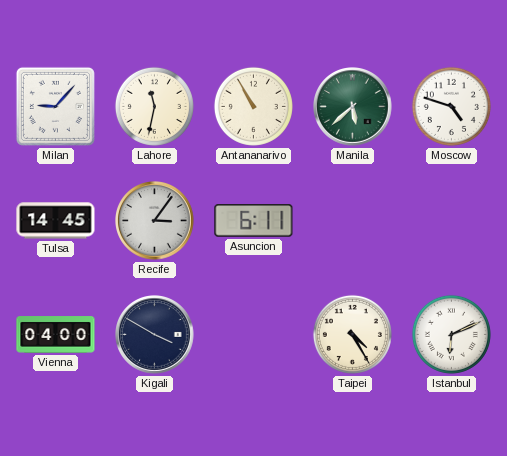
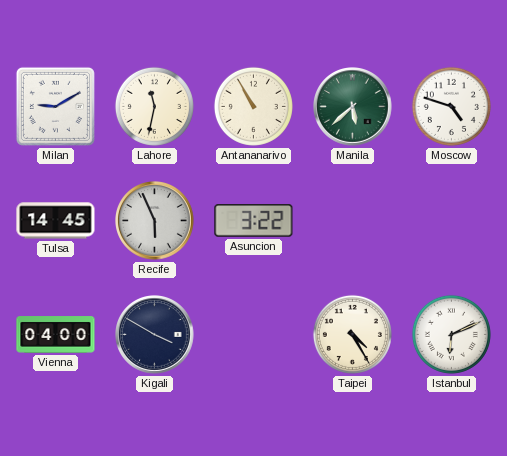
Milan: 9:07 -> 9:10
Recife: 3:06 -> 5:56
Asuncion: 6:11 -> 3:22
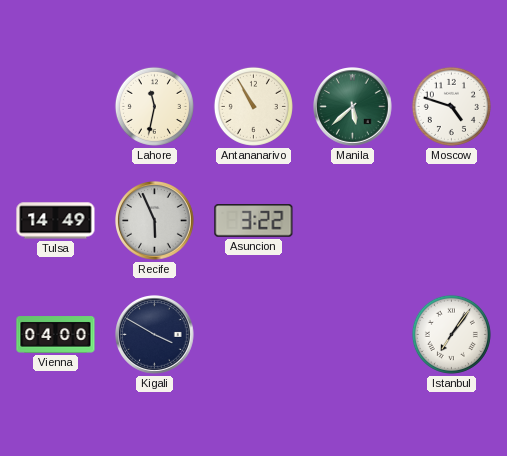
Milan: 9:10 -> none
Tulsa: 14:45 -> 14:49
Taipei: 4:25 -> none
Istanbul: 6:11 -> 7:06
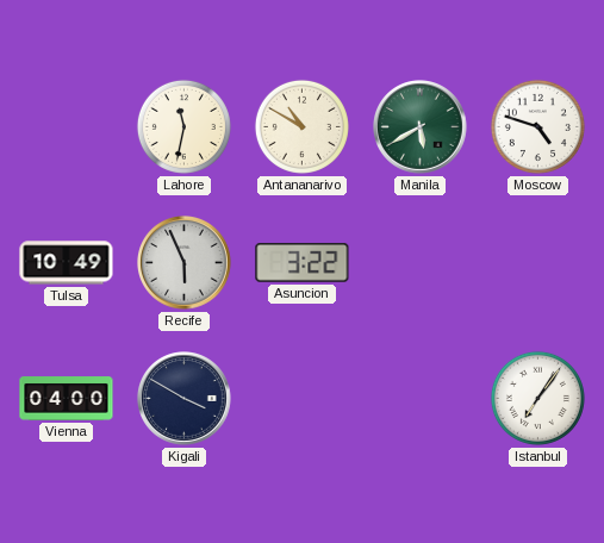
Antananarivo: 10:55 -> 10:50
Manila: 5:38 -> 5:40
Tulsa: 14:49 -> 10:49
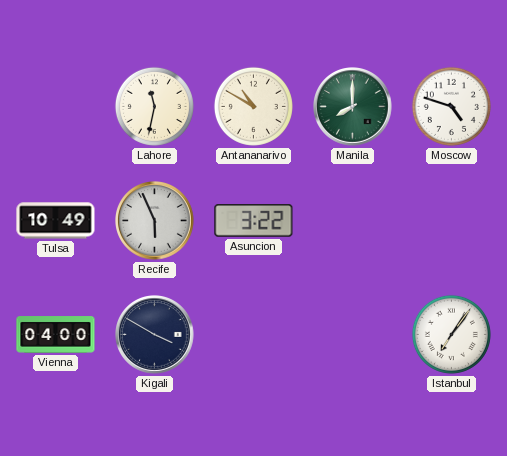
Manila: 5:40 -> 8:00
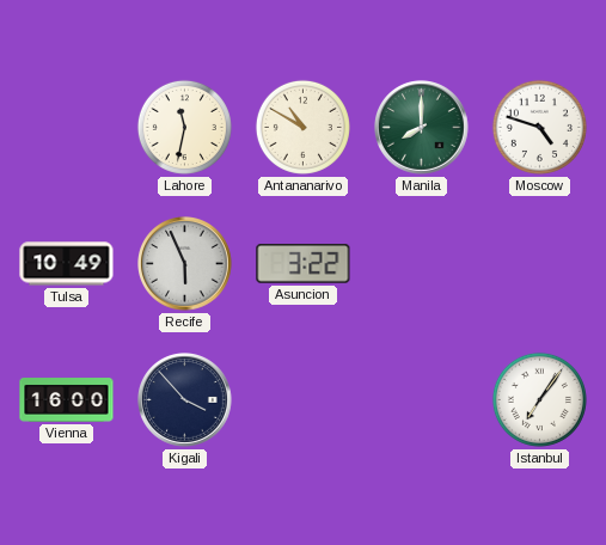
Vienna: 04:00 -> 16:00
Kigali: 3:50 -> 3:53
